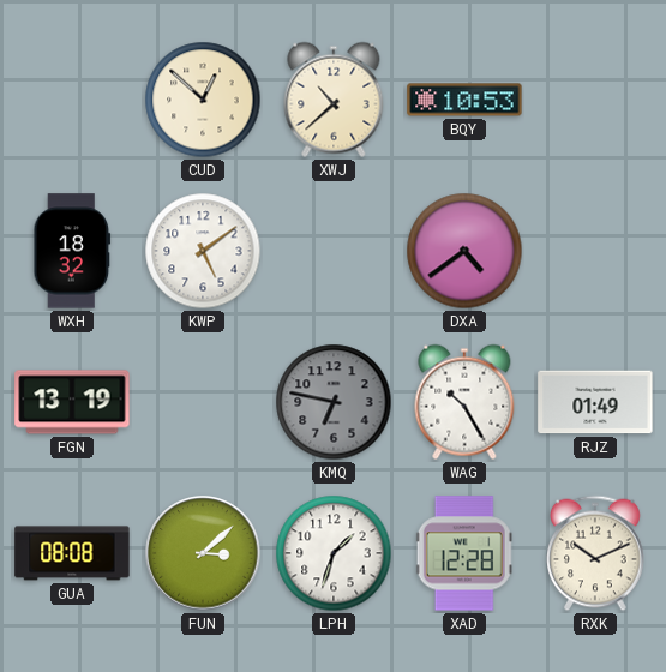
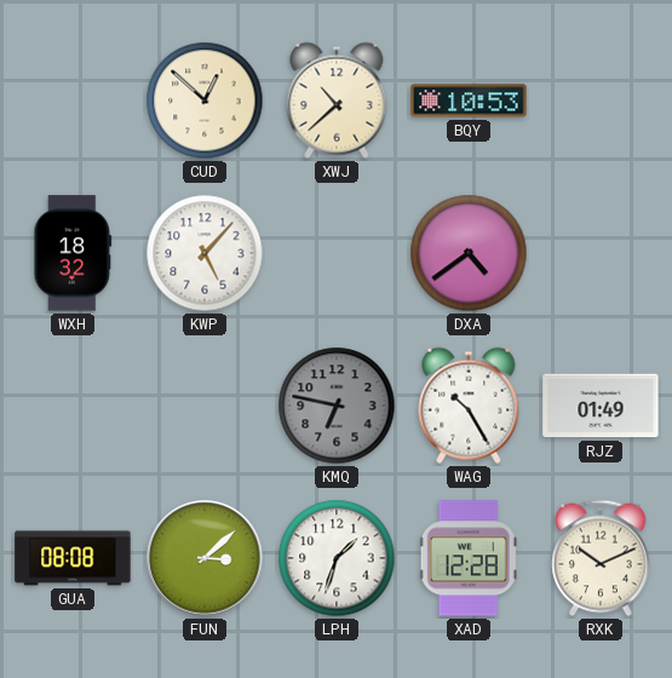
KWP: 5:09 -> 5:07
FGN: 13:19 -> none
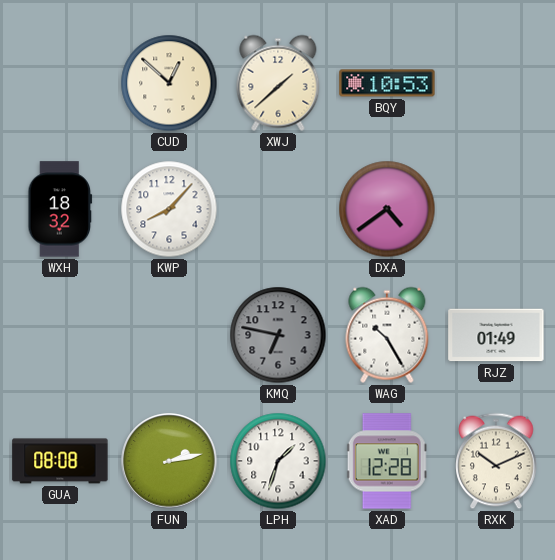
XWJ: 10:38 -> 1:38
KWP: 5:07 -> 8:07
FUN: 3:08 -> 2:13
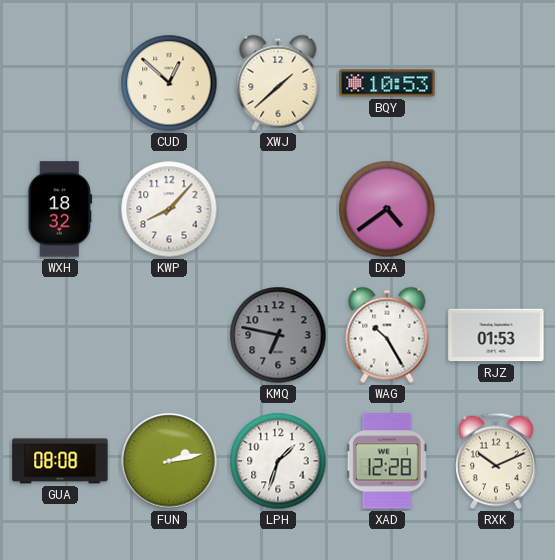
RJZ: 01:49 -> 01:53
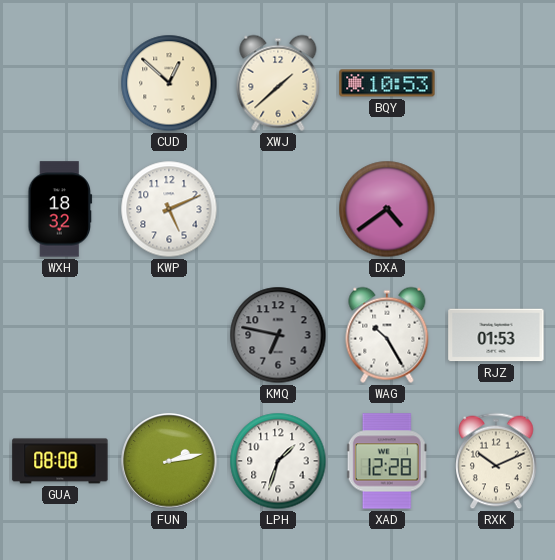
KWP: 8:07 -> 5:11
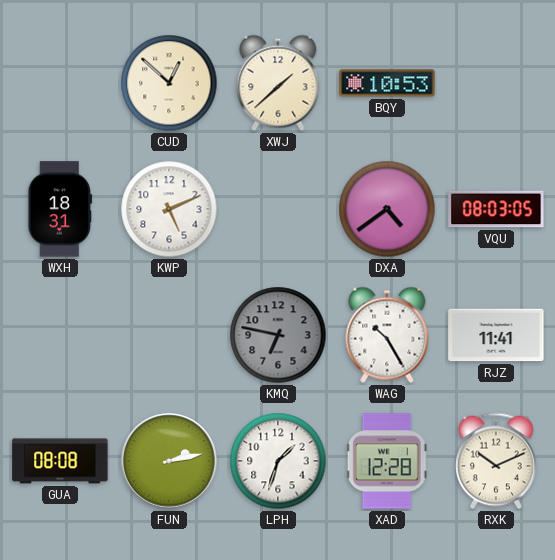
WXH: 18:32 -> 18:31
VQU: none -> 08:03
RJZ: 01:53 -> 11:41
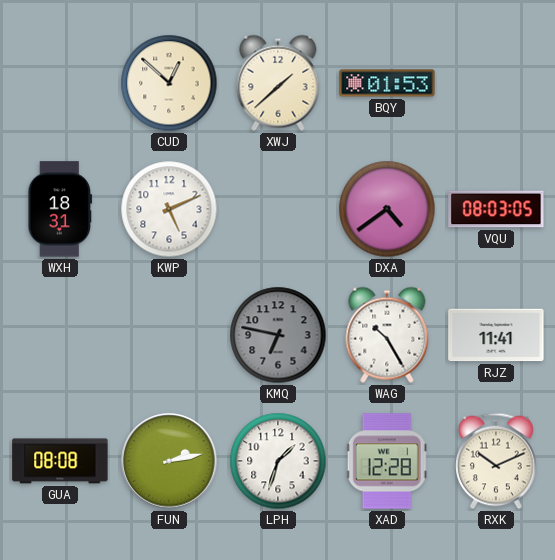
BQY: 10:53 -> 01:53
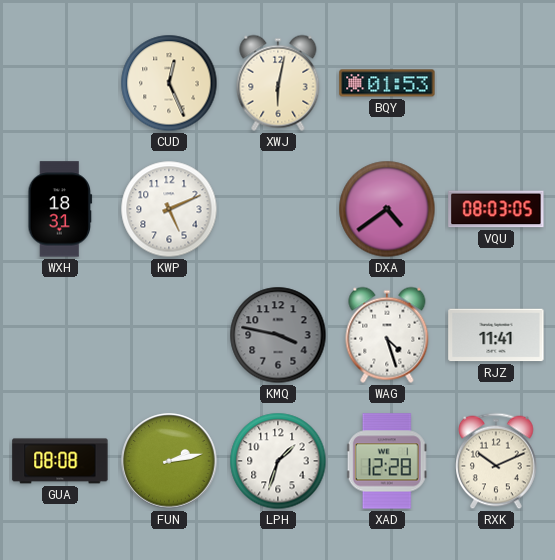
CUD: 12:52 -> 12:26
XWJ: 1:38 -> 6:02
KMQ: 6:47 -> 3:47
WAG: 10:25 -> 4:27
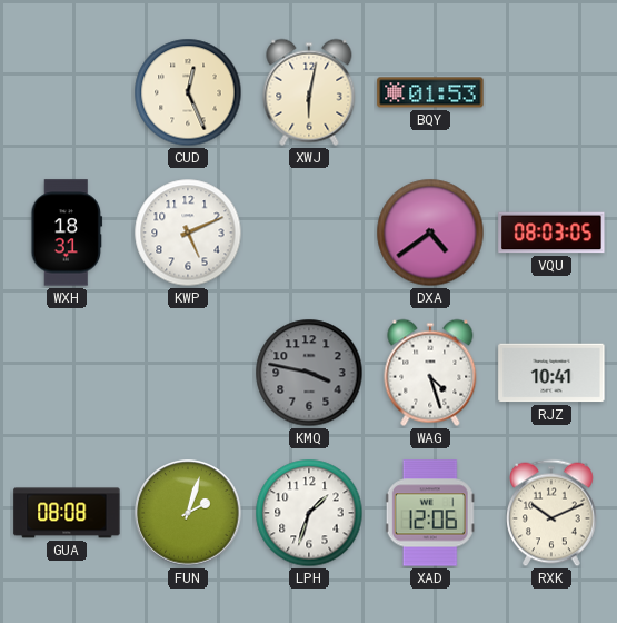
RJZ: 11:41 -> 10:41
FUN: 2:13 -> 2:03
XAD: 12:28 -> 12:06
